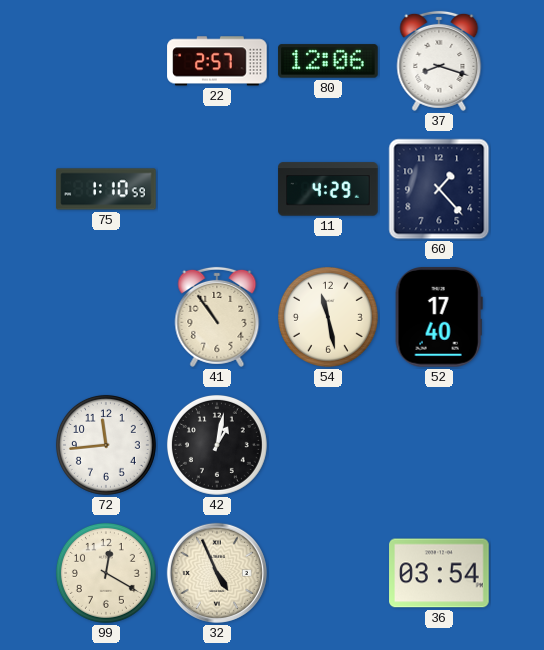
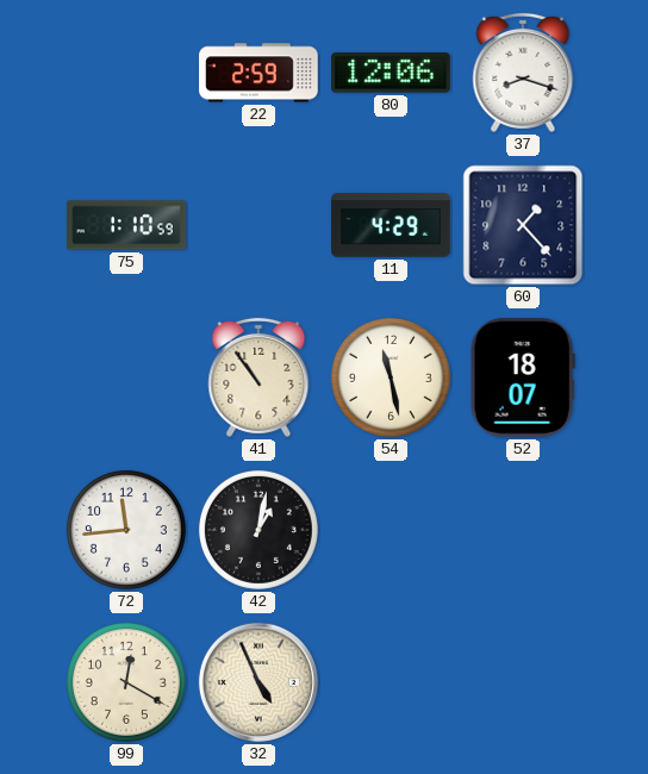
22: 2:57 -> 2:59
52: 17:40 -> 18:07
36: 03:54 -> none
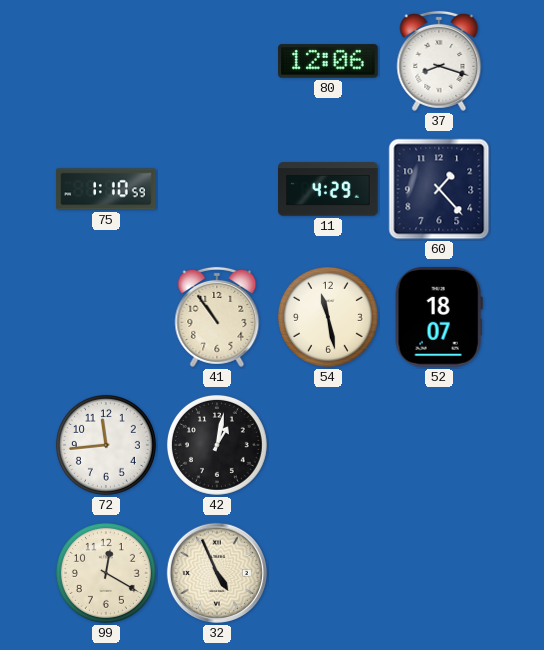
22: 2:59 -> none
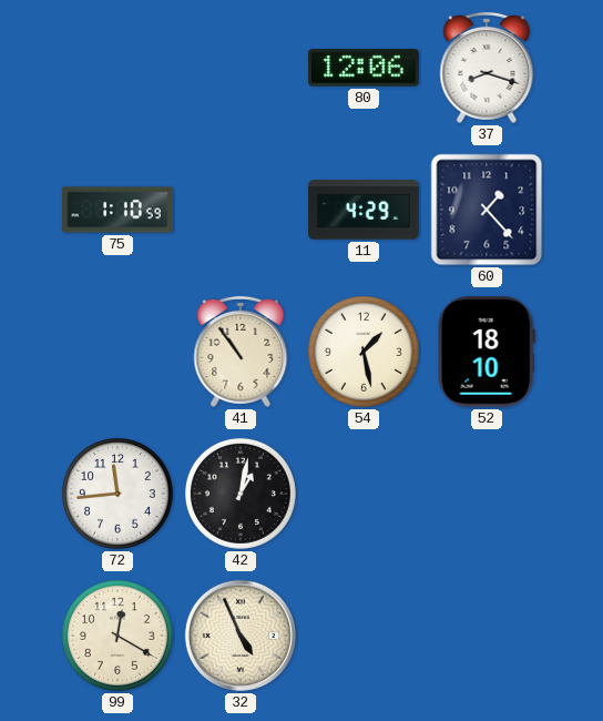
54: 11:28 -> 1:28
52: 18:07 -> 18:10
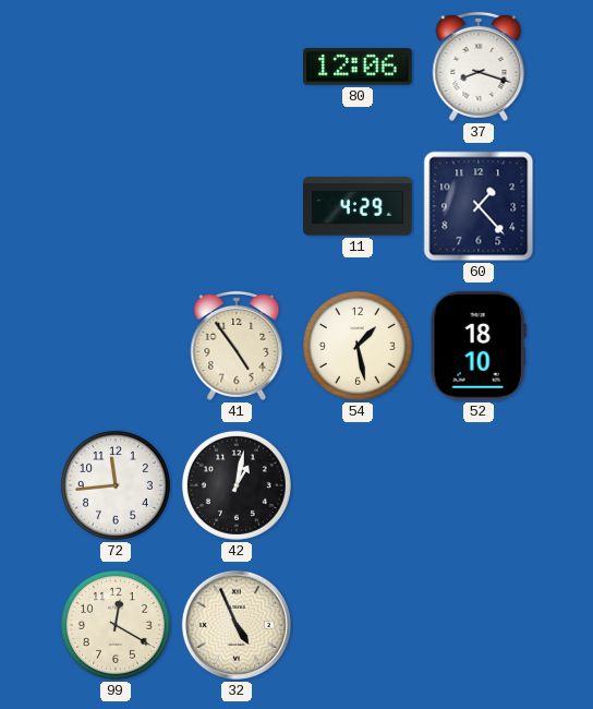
75: 1:10 -> none
41: 10:54 -> 4:54
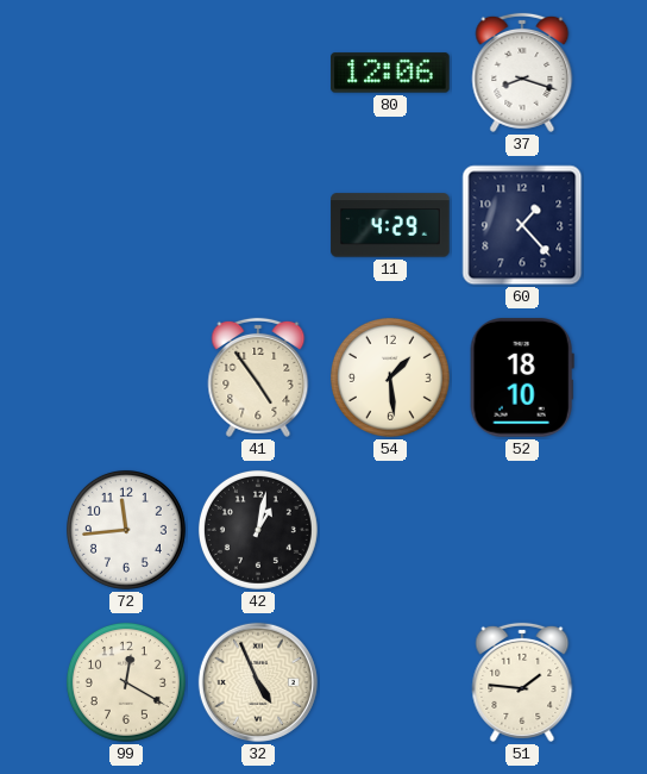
54: 1:28 -> 1:29
51: none -> 1:46
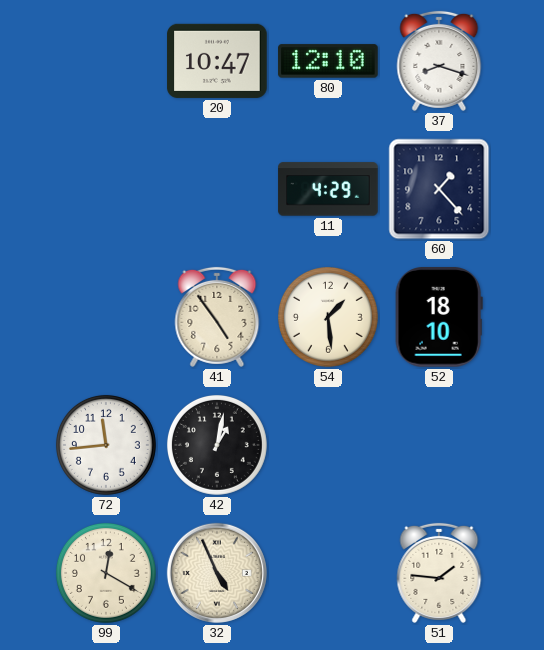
20: none -> 10:47
80: 12:06 -> 12:10
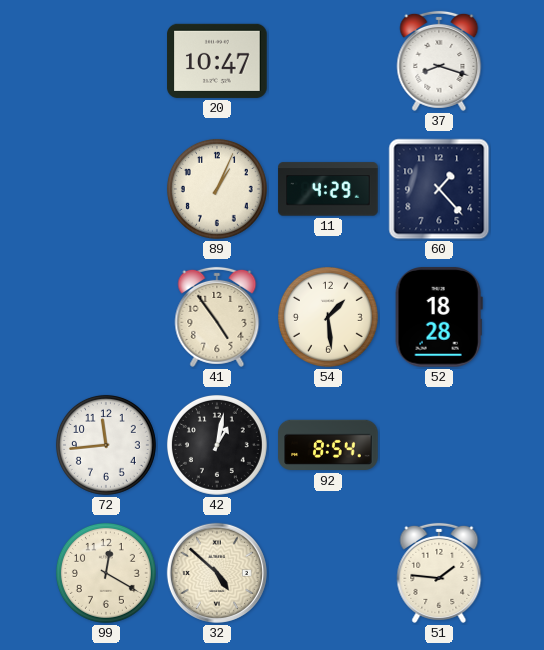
80: 12:10 -> none
89: none -> 1:04
52: 18:10 -> 18:28
92: none -> 8:54
32: 4:56 -> 4:52
